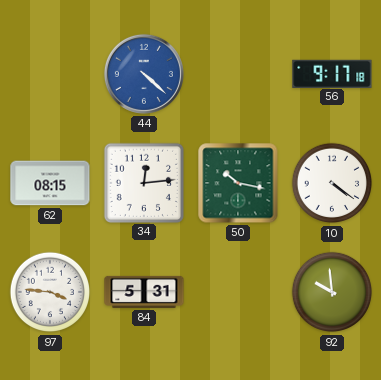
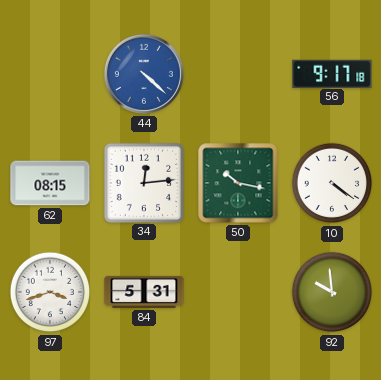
97: 3:46 -> 3:42
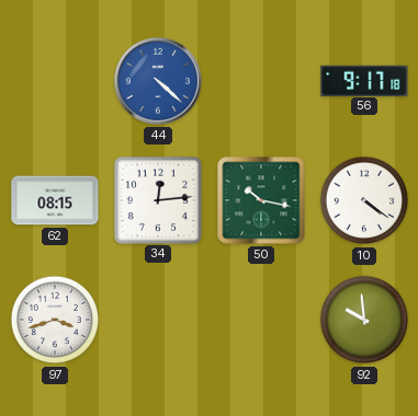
84: 5:31 -> none
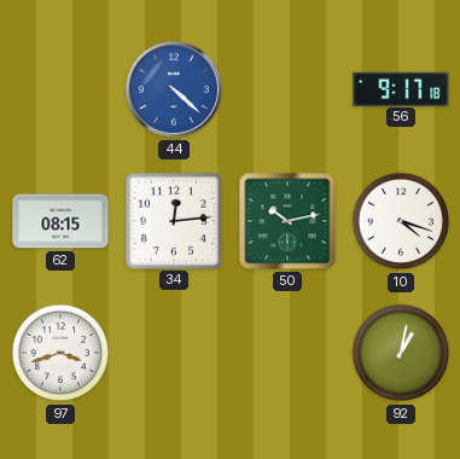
50: 10:17 -> 10:13
10: 4:21 -> 4:18
92: 9:59 -> 1:02
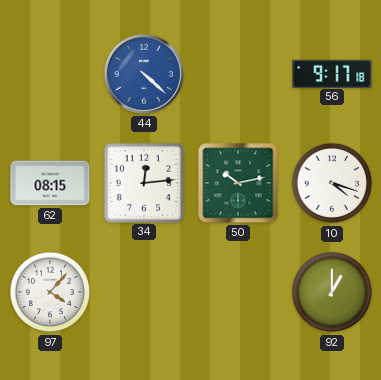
97: 3:42 -> 4:07
92: 1:02 -> 1:00
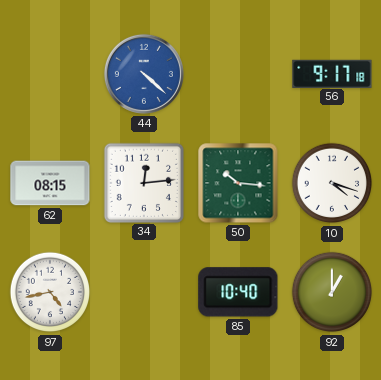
50: 10:13 -> 10:16
97: 4:07 -> 4:43
85: none -> 10:40
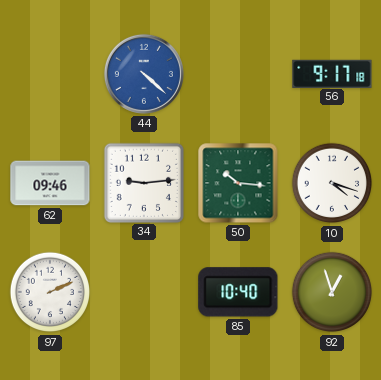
62: 08:15 -> 09:46
34: 12:14 -> 9:14
97: 4:43 -> 2:11
92: 1:00 -> 12:57
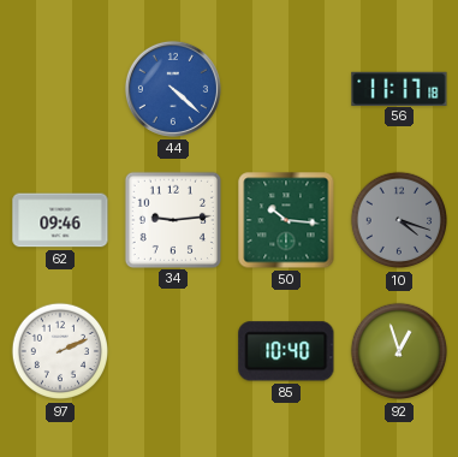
56: 9:17 -> 11:17
10 dial: white -> grey
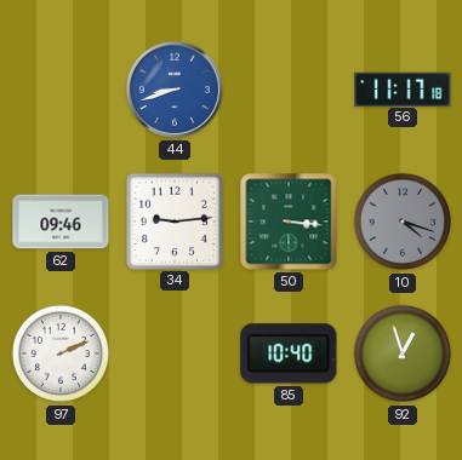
44: 4:22 -> 8:42
50: 10:16 -> 3:16
